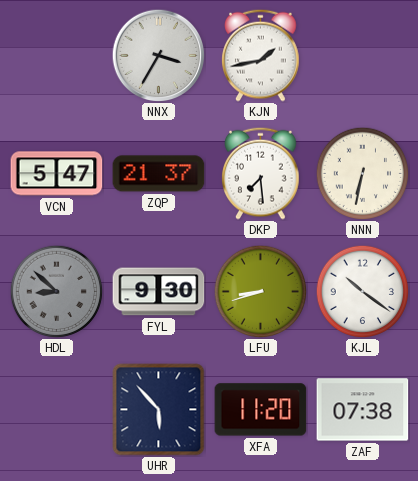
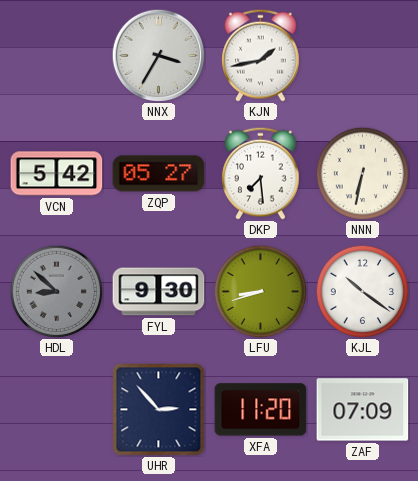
VCN: 5:47 -> 5:42
ZQP: 21:37 -> 05:27
UHR: 5:53 -> 2:53
ZAF: 07:38 -> 07:09
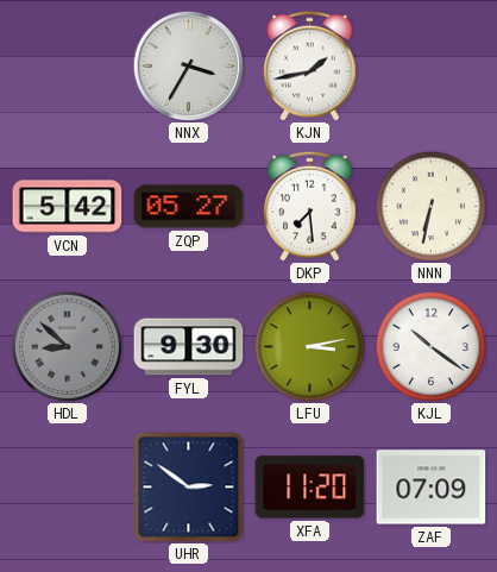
LFU: 8:42 -> 3:13
UHR: 2:53 -> 2:51
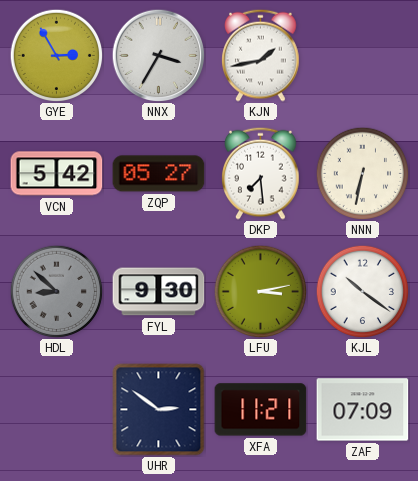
GYE: none -> 2:55
XFA: 11:20 -> 11:21
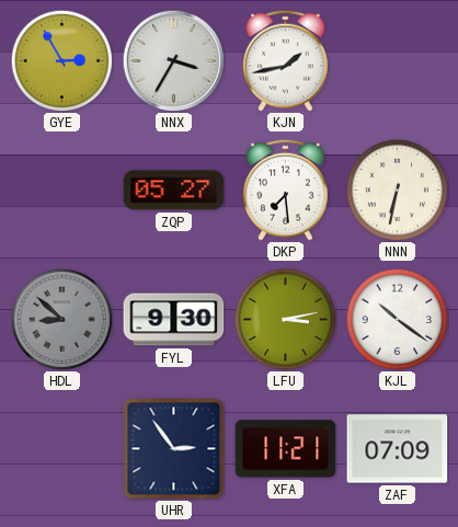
VCN: 5:42 -> none
UHR: 2:51 -> 2:54
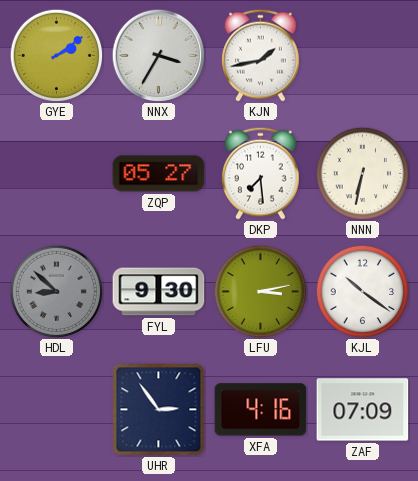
GYE: 2:55 -> 2:09
XFA: 11:21 -> 4:16
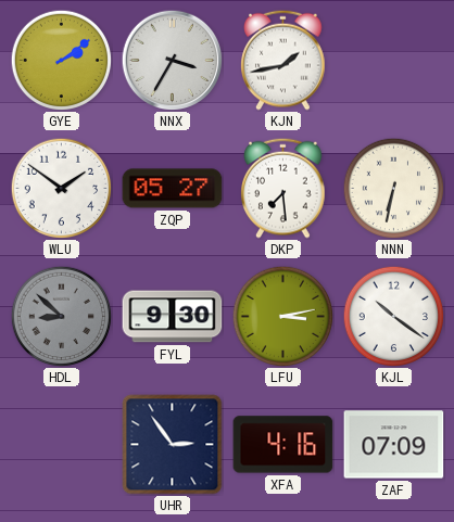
WLU: none -> 1:51
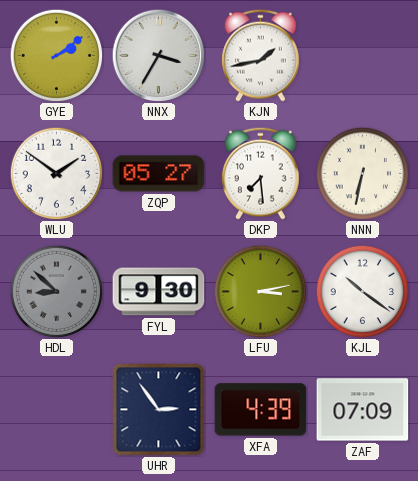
XFA: 4:16 -> 4:39
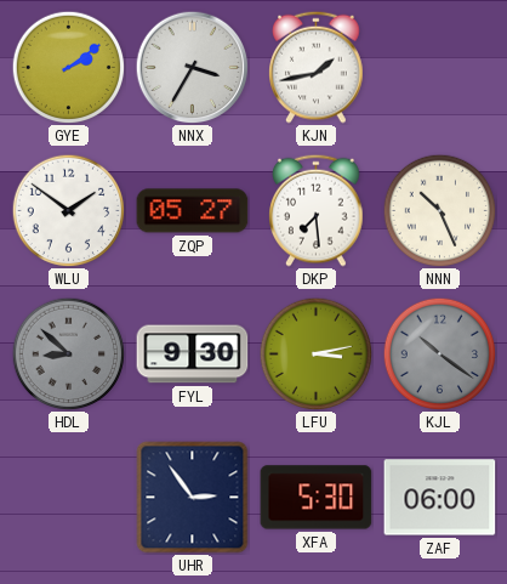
NNN: 6:32 -> 10:26
KJL dial: white -> grey
XFA: 4:39 -> 5:30
ZAF: 07:09 -> 06:00
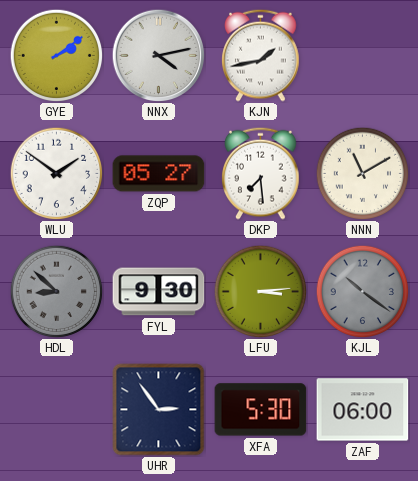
NNX: 3:35 -> 4:13
NNN: 10:26 -> 11:10
LFU: 3:13 -> 3:14
